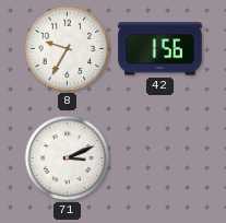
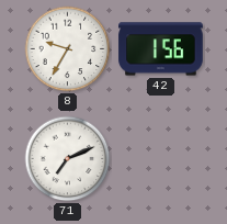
71: 3:11 -> 7:11
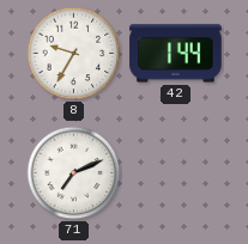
42: 1:56 -> 1:44
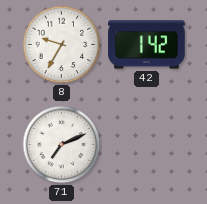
42: 1:44 -> 1:42
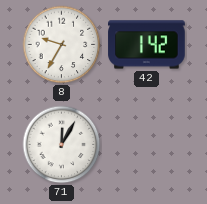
71: 7:11 -> 12:05
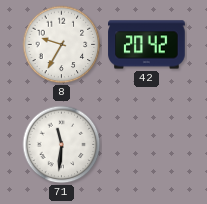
42: 1:42 -> 20:42
71: 12:05 -> 11:31
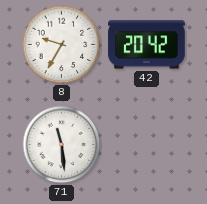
71: 11:31 -> 11:29
